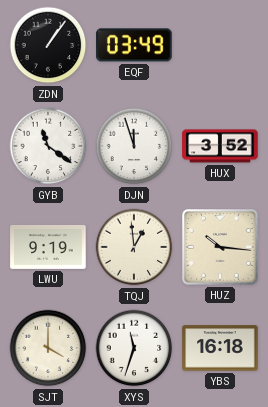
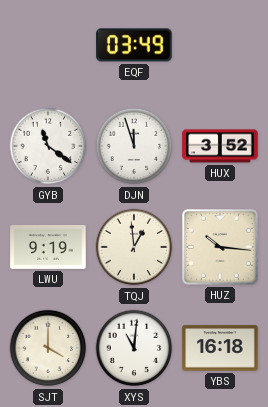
ZDN: 1:06 -> none
XYS: 11:33 -> 11:01
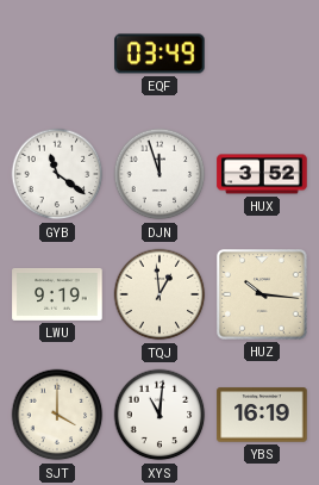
YBS: 16:18 -> 16:19
